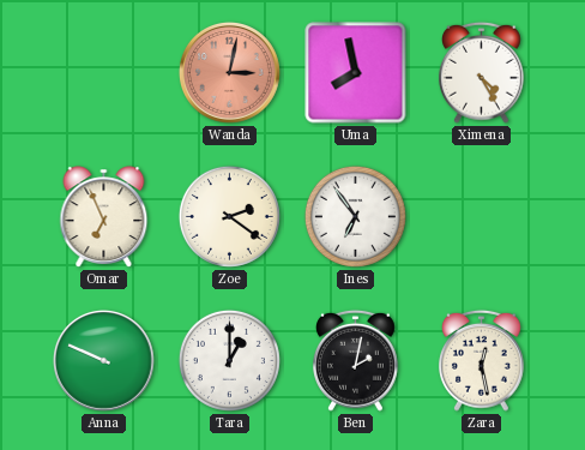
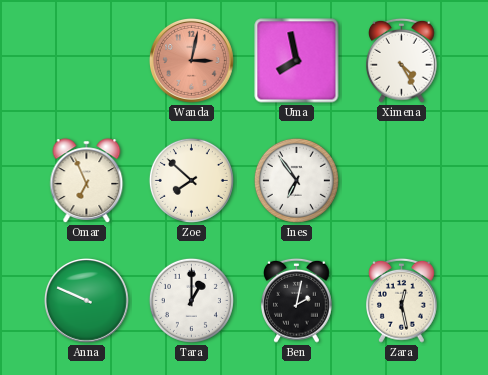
Zoe: 2:21 -> 7:52
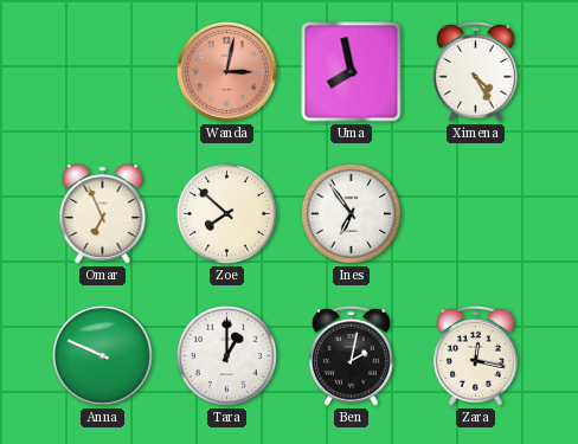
Zara: 12:28 -> 12:17
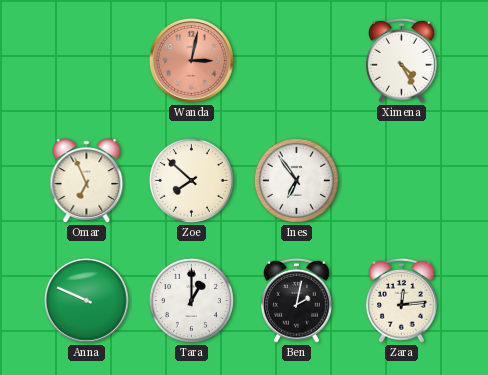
Uma: 7:58 -> none
Zara: 12:17 -> 12:14
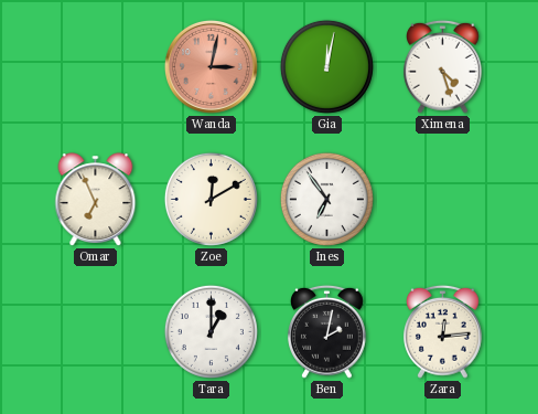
Gia: none -> 12:02
Ximena: 4:25 -> 4:27
Zoe: 7:52 -> 12:10
Anna: 9:49 -> none
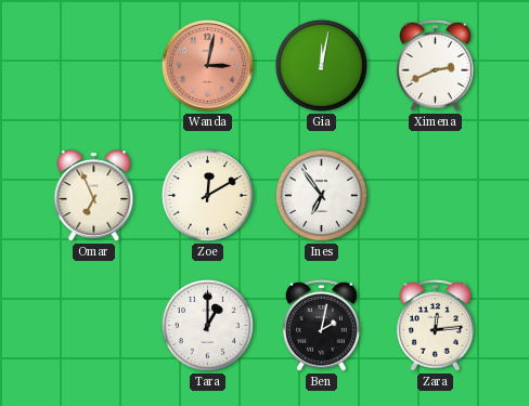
Ximena: 4:27 -> 2:41
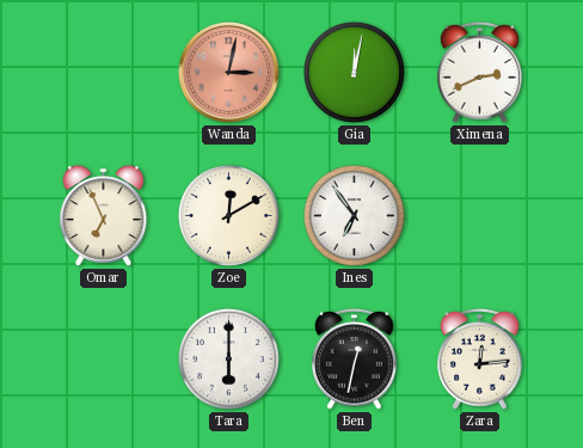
Tara: 1:00 -> 6:00
Ben: 2:02 -> 12:32
